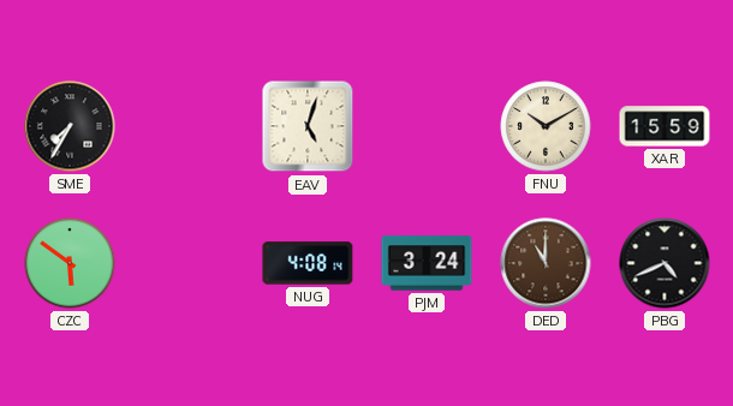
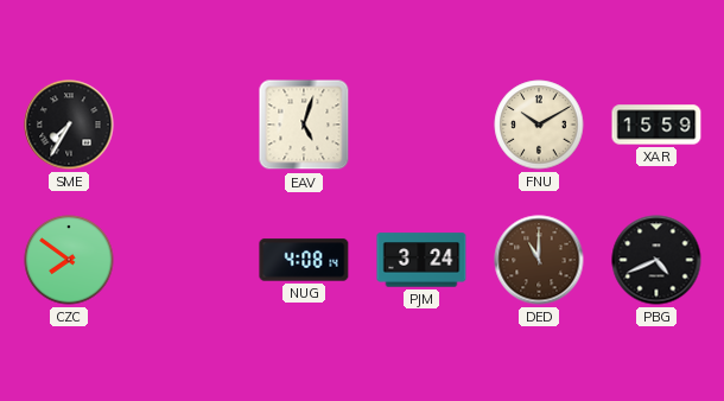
CZC: 5:51 -> 7:51
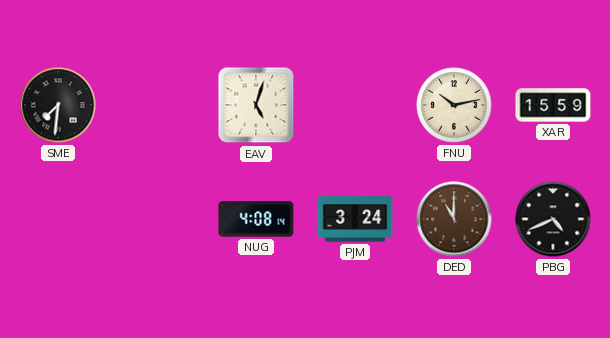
SME: 7:35 -> 7:31
FNU: 10:10 -> 10:13
CZC: 7:51 -> none
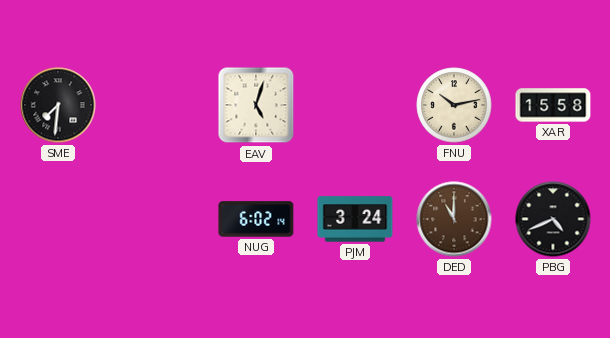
XAR: 15:59 -> 15:58
NUG: 4:08 -> 6:02
